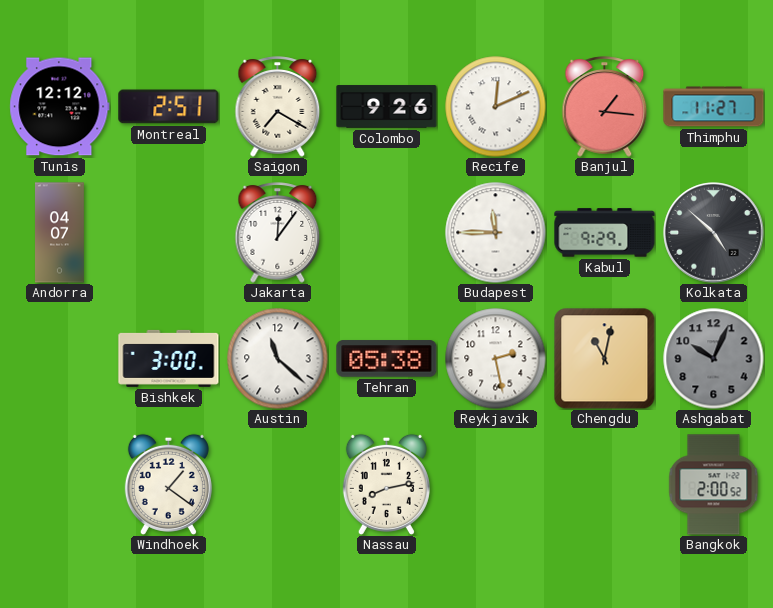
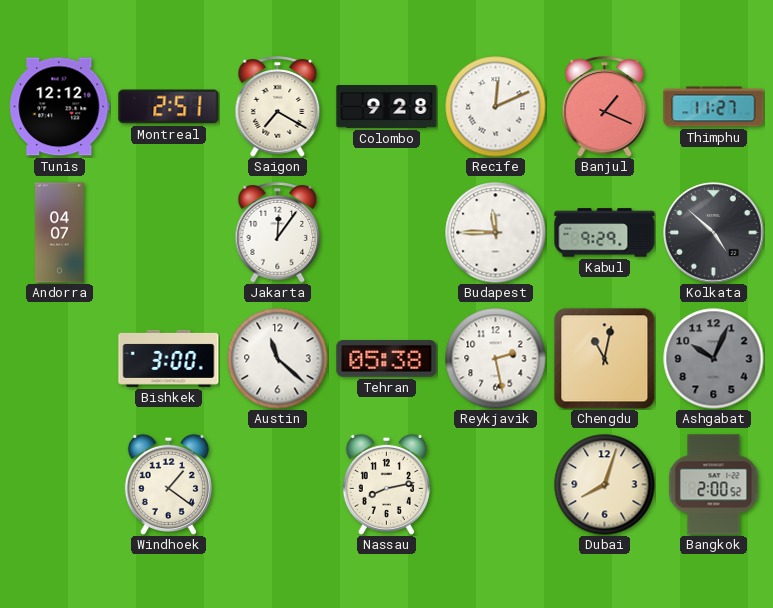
Colombo: 9:26 -> 9:28
Banjul: 1:16 -> 1:19
Dubai: none -> 8:03
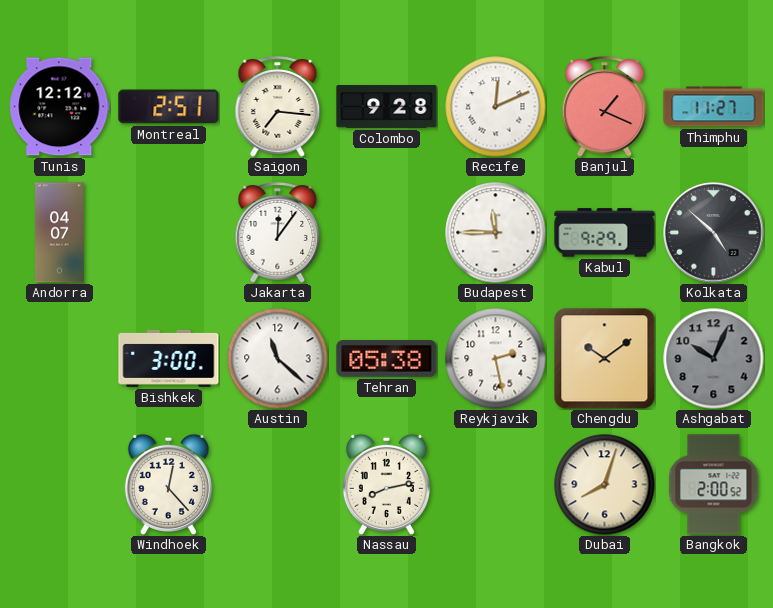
Saigon: 7:20 -> 7:16
Chengdu: 11:02 -> 10:09
Windhoek: 1:21 -> 12:23
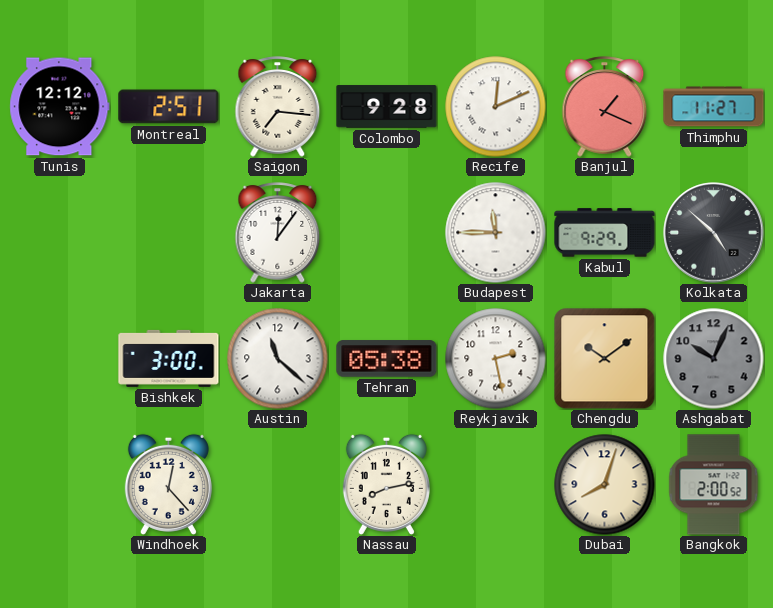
Andorra: 04:07 -> none
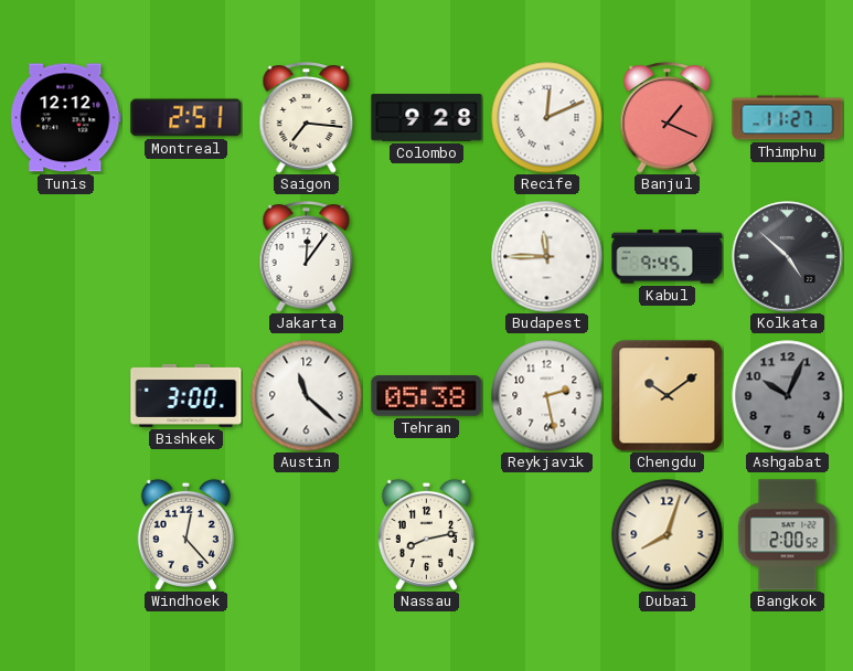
Kabul: 9:29 -> 9:45
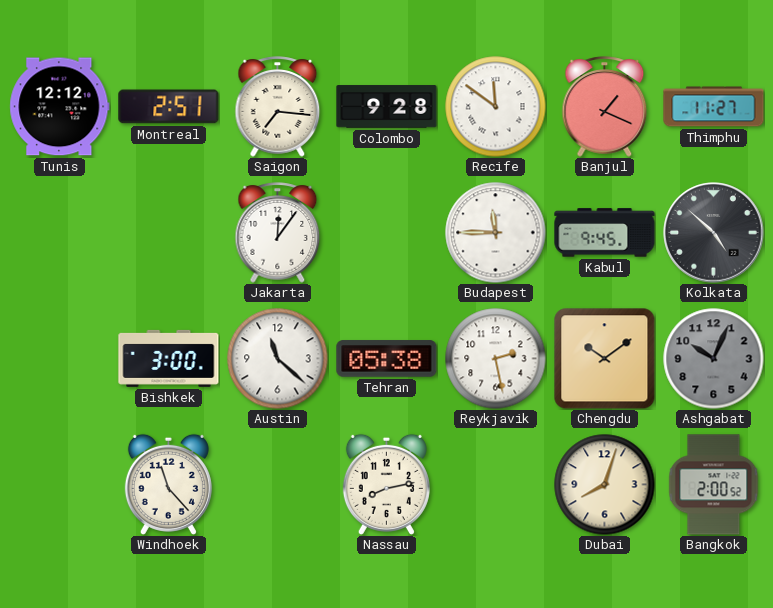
Recife: 12:11 -> 11:51
Windhoek: 12:23 -> 11:23
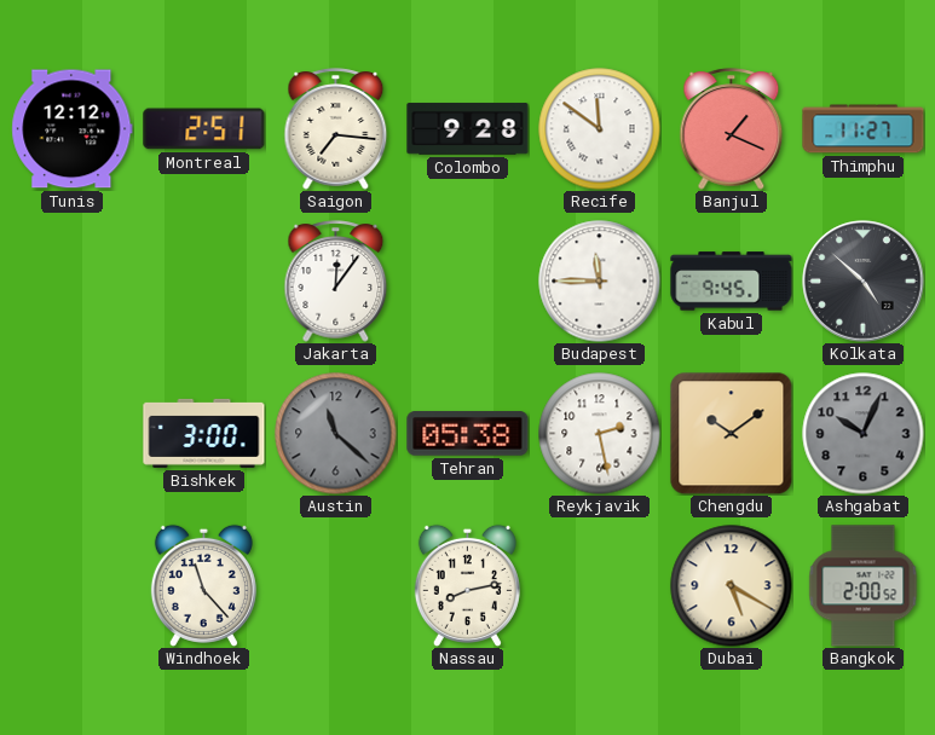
Austin dial: white -> grey
Dubai: 8:03 -> 5:20
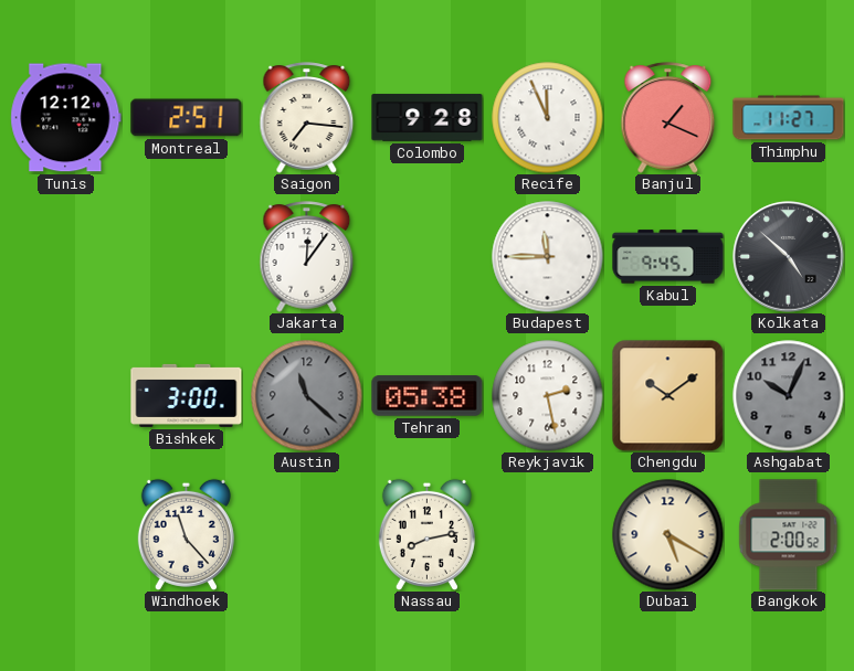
Recife: 11:51 -> 11:56
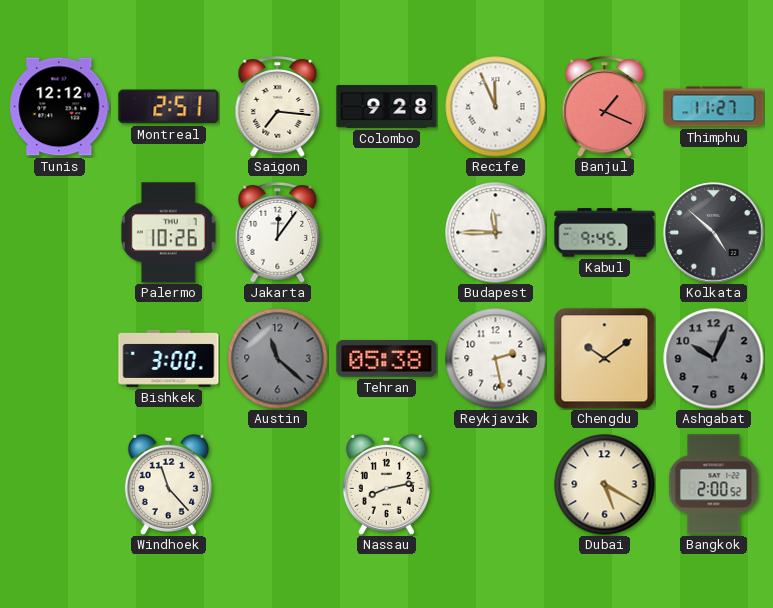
Palermo: none -> 10:26
